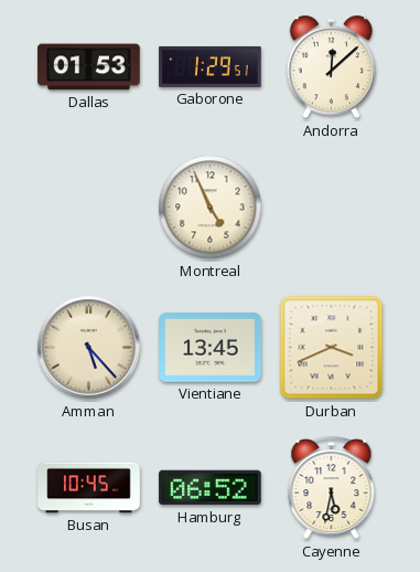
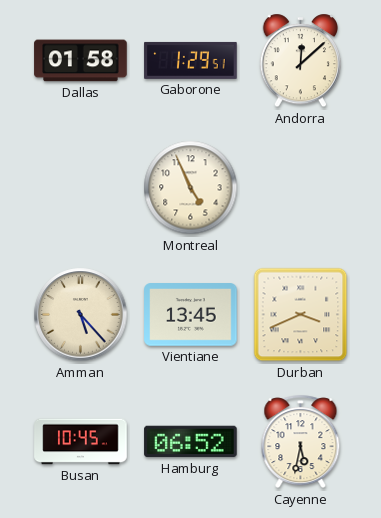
Dallas: 01:53 -> 01:58
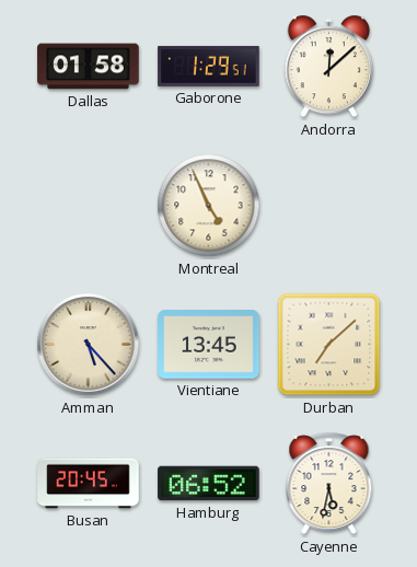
Durban: 3:41 -> 7:08
Busan: 10:45 -> 20:45
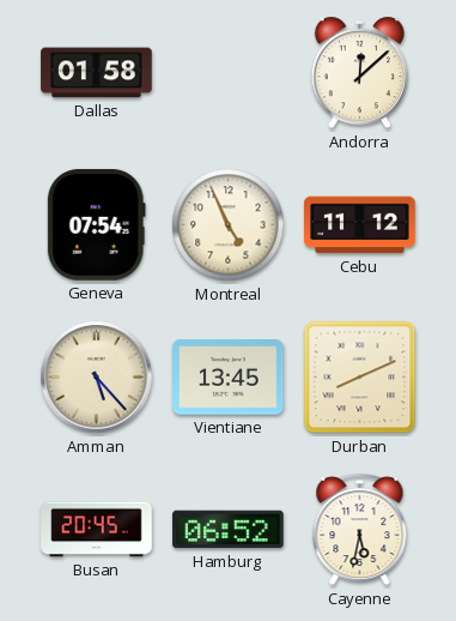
Gaborone: 1:29 -> none
Geneva: none -> 07:54
Cebu: none -> 11:12
Durban: 7:08 -> 8:11
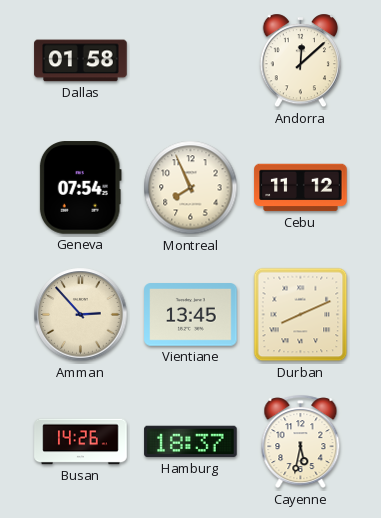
Montreal: 4:56 -> 7:56
Amman: 5:23 -> 2:53
Busan: 20:45 -> 14:26
Hamburg: 06:52 -> 18:37
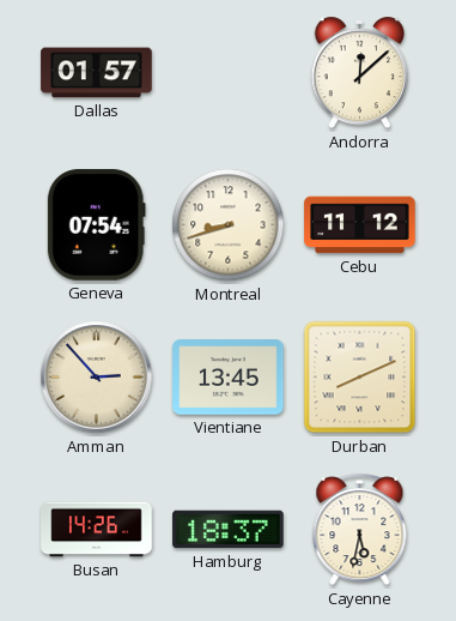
Dallas: 01:58 -> 01:57
Montreal: 7:56 -> 8:42
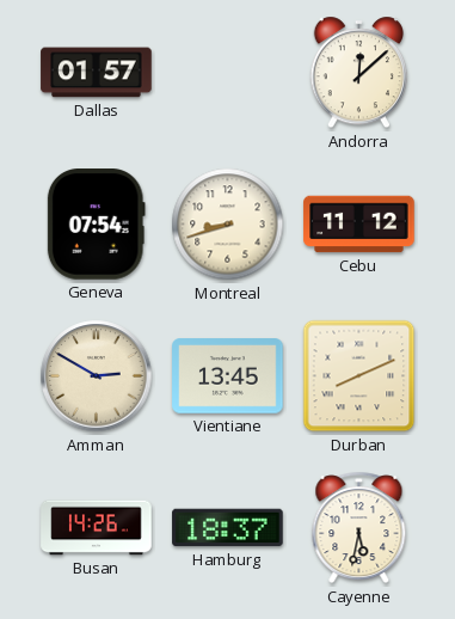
Amman: 2:53 -> 2:50
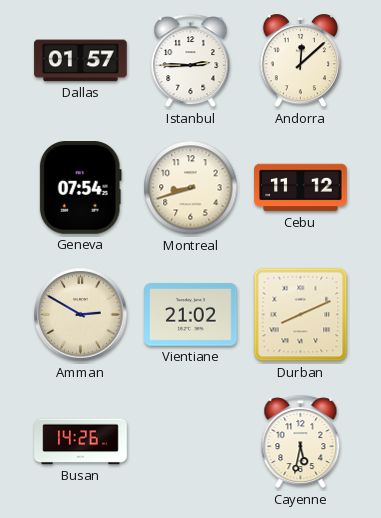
Istanbul: none -> 2:45
Vientiane: 13:45 -> 21:02
Hamburg: 18:37 -> none
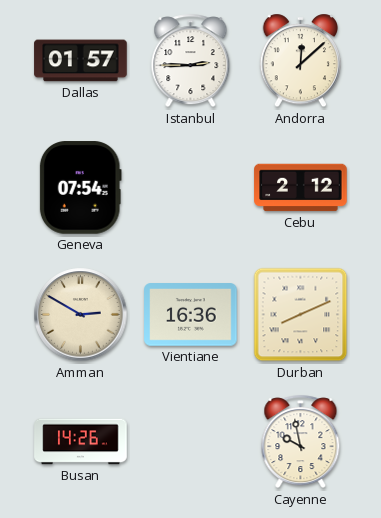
Montreal: 8:42 -> none
Cebu: 11:12 -> 2:12
Vientiane: 21:02 -> 16:36
Cayenne: 5:32 -> 9:58
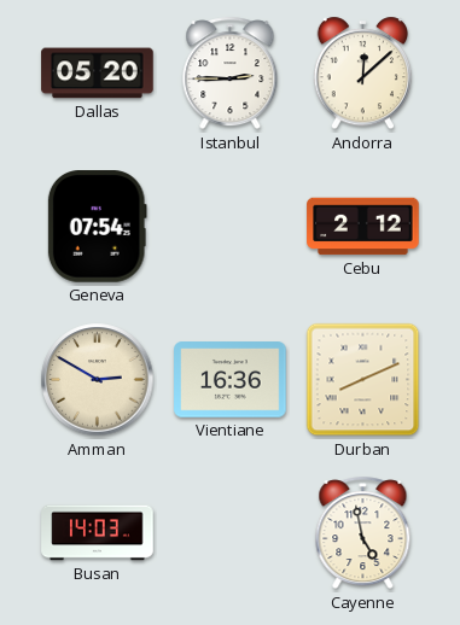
Dallas: 01:57 -> 05:20
Busan: 14:26 -> 14:03
Cayenne: 9:58 -> 4:58
